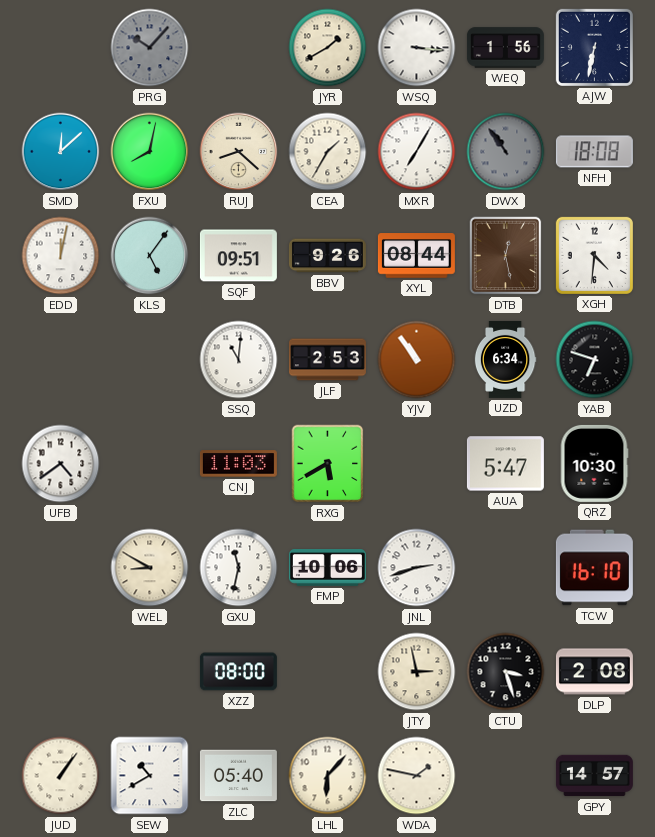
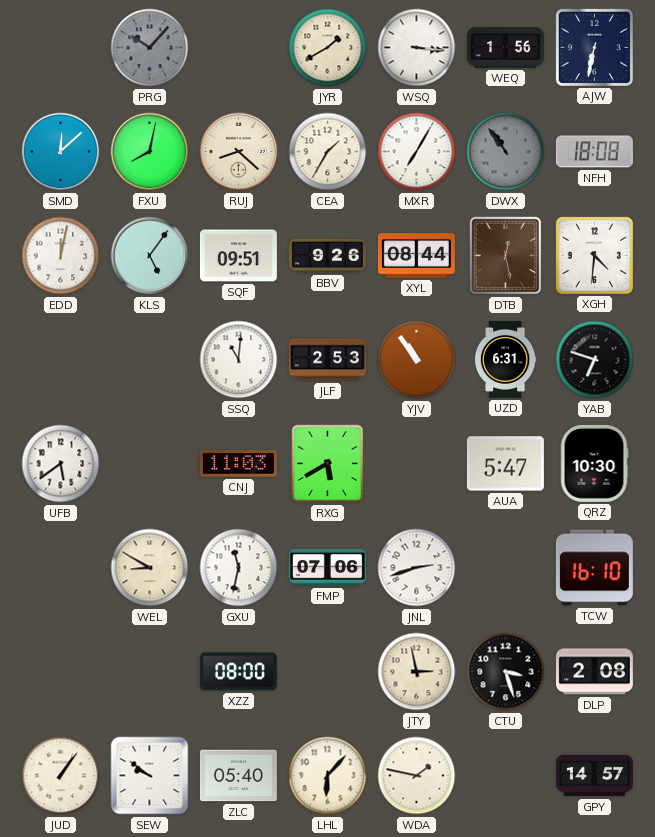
UZD: 6:34 -> 6:31
UFB: 4:39 -> 5:39
FMP: 10:06 -> 07:06
SEW: 10:40 -> 9:51
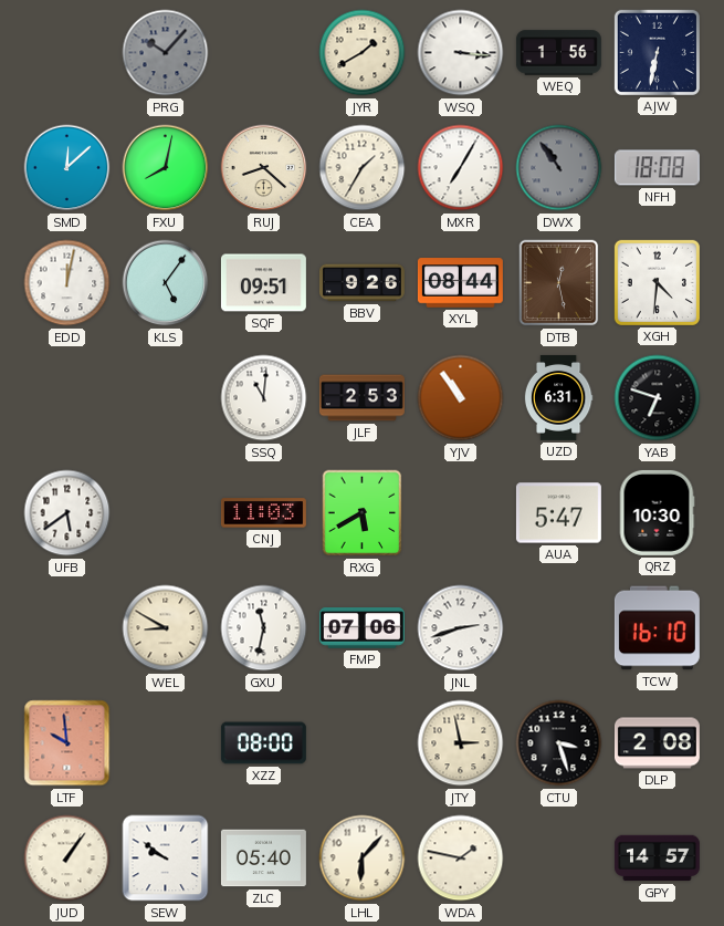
LTF: none -> 9:59
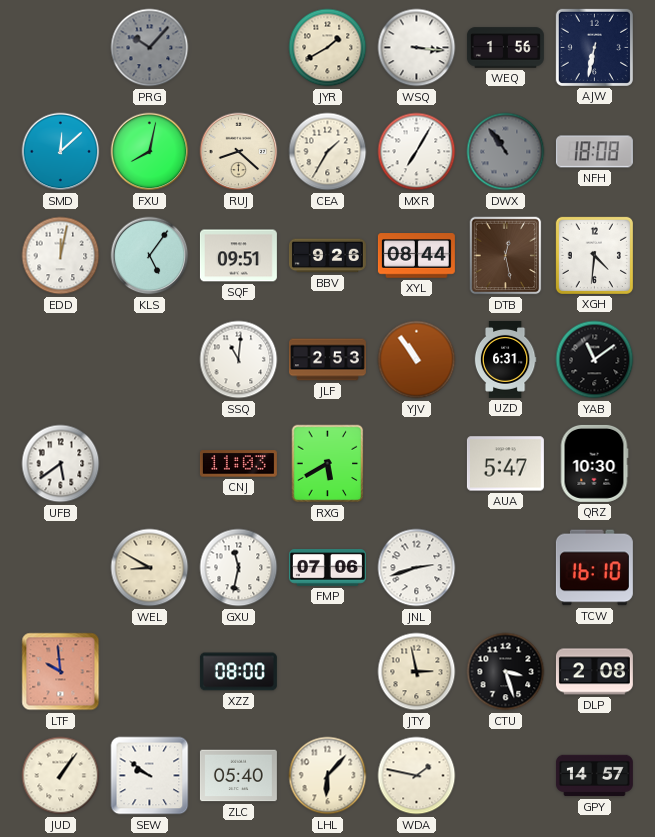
YAB: 6:48 -> 11:09
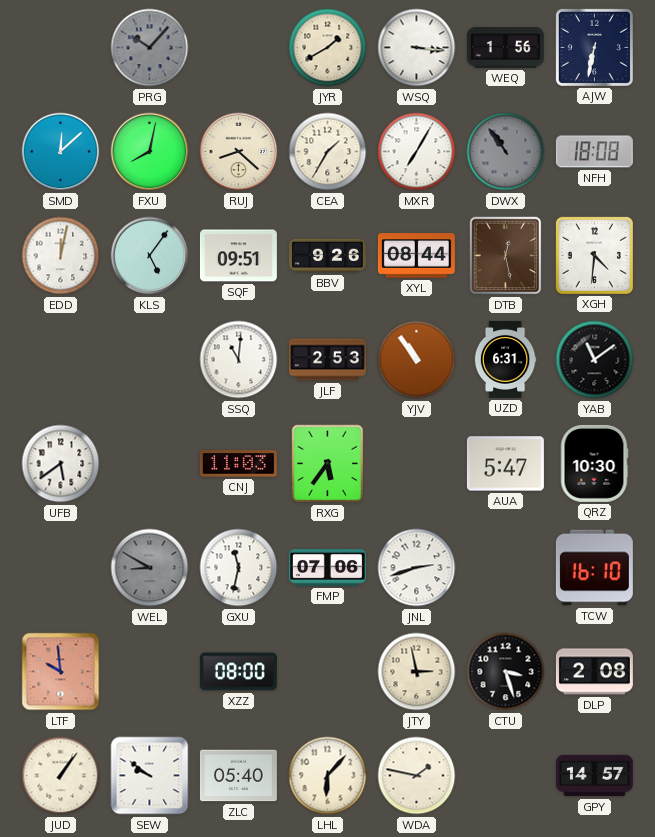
RXG: 5:40 -> 5:36
WEL dial: cream -> grey
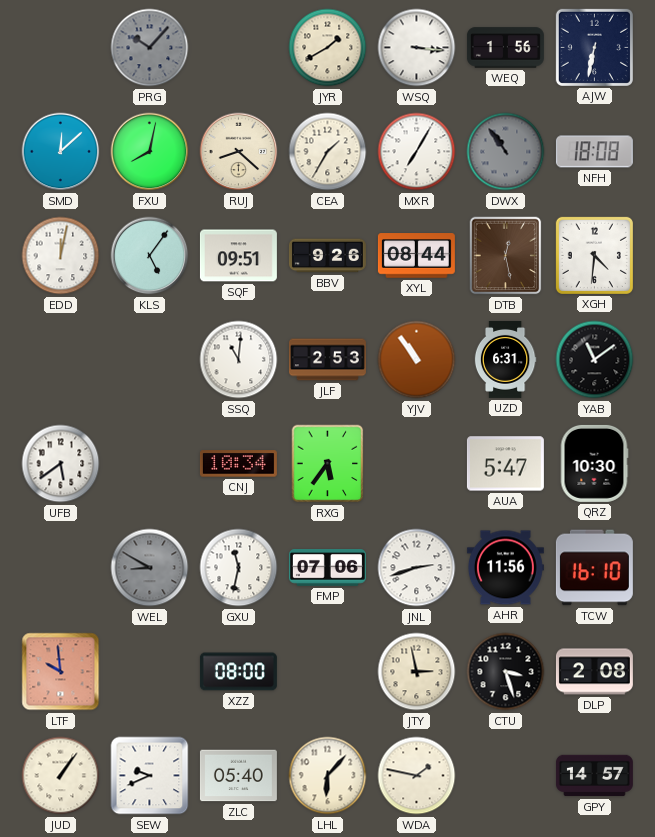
CNJ: 11:03 -> 10:34
AHR: none -> 11:56
SEW: 9:51 -> 9:41
